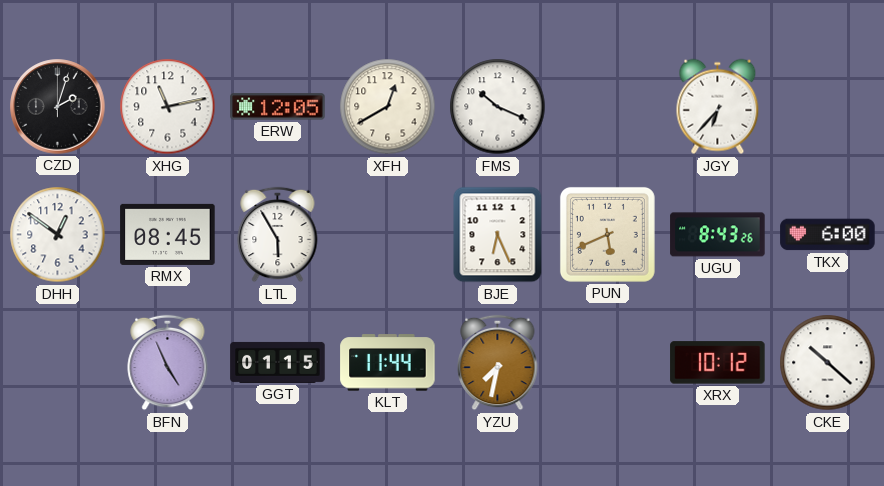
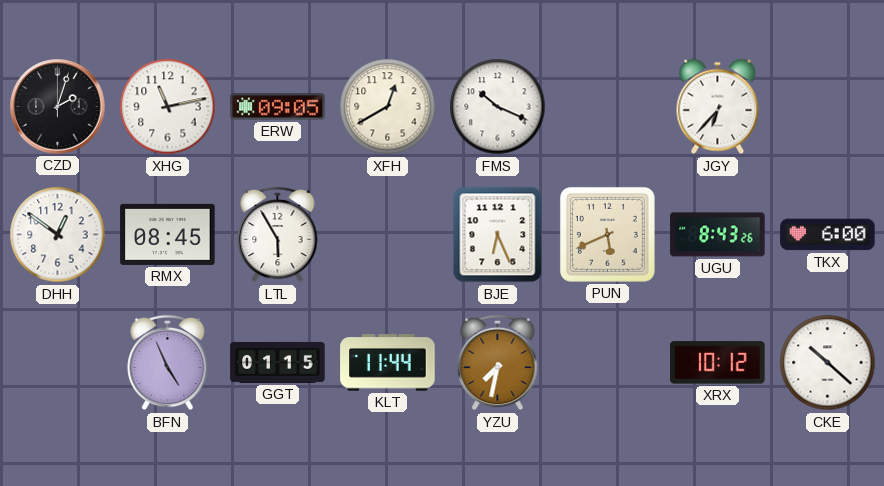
ERW: 12:05 -> 09:05
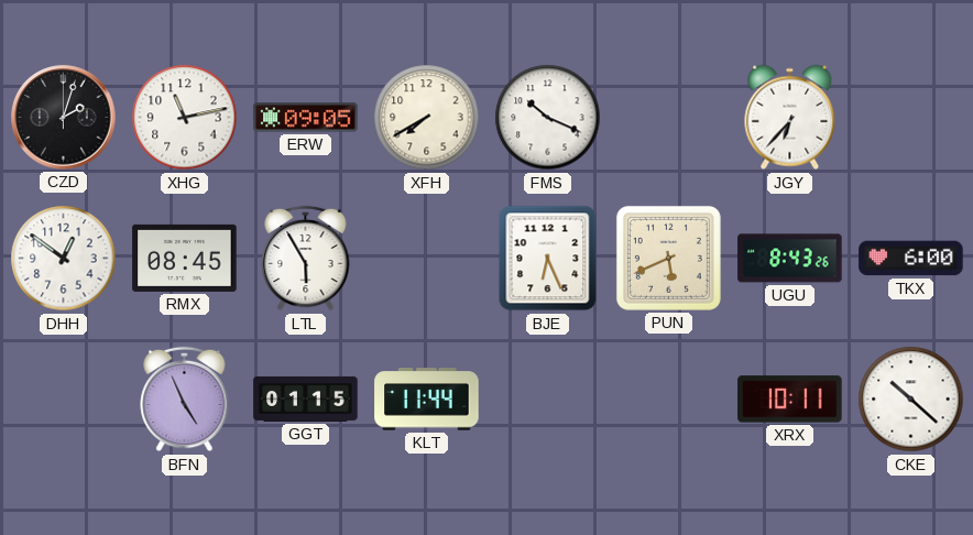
XFH: 12:40 -> 7:40
YZU: 7:32 -> none
XRX: 10:12 -> 10:11
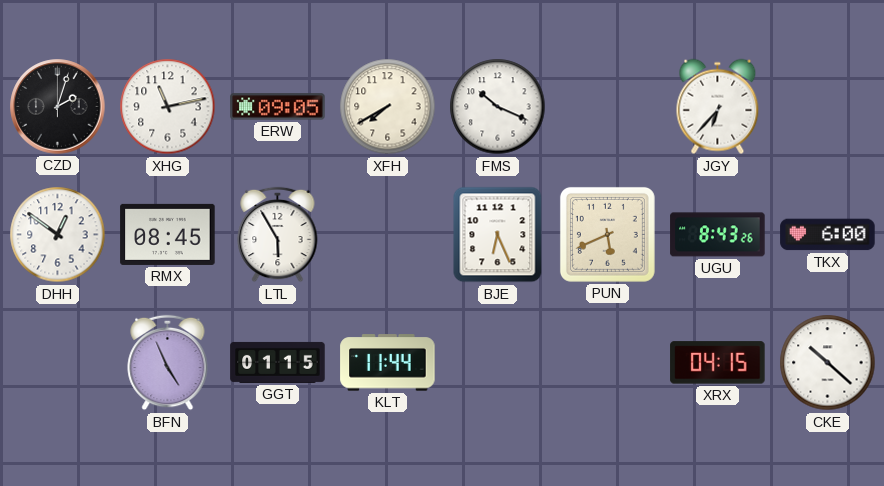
XRX: 10:11 -> 04:15
